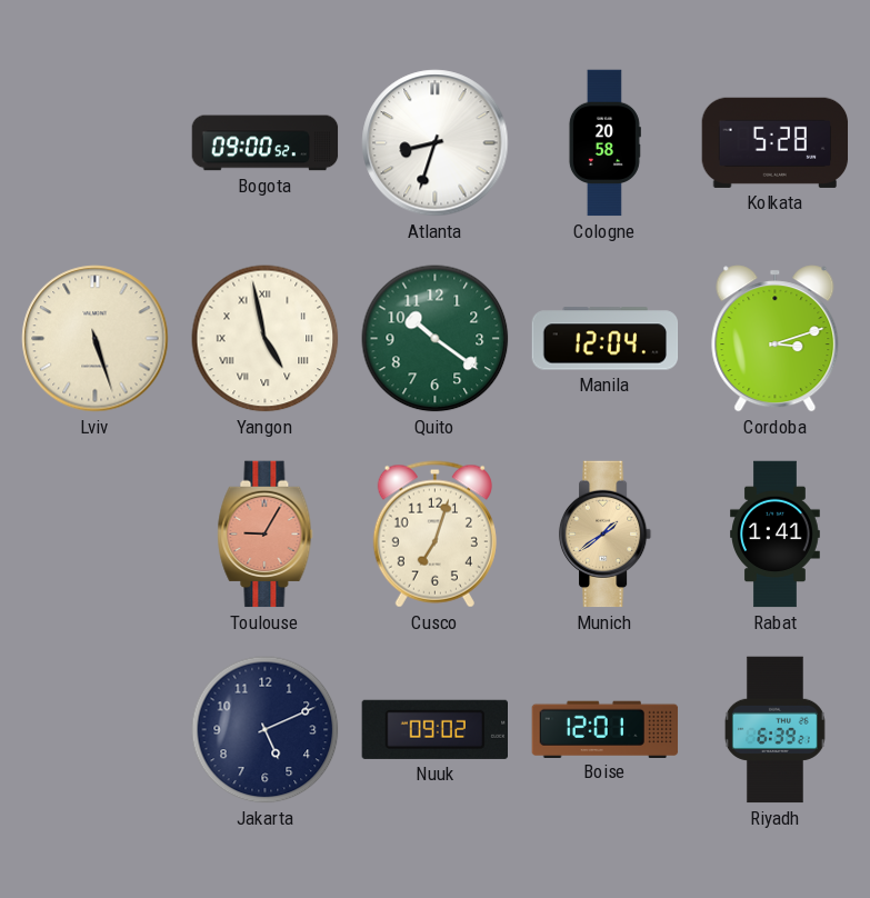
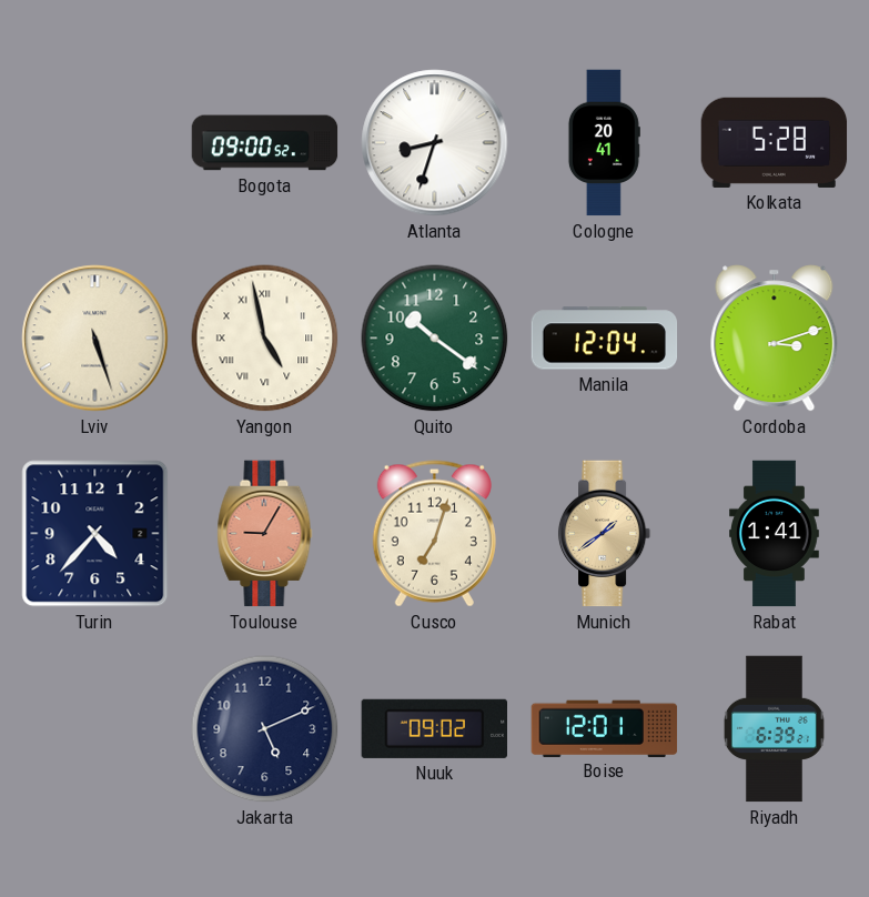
Cologne: 20:58 -> 20:41
Turin: none -> 4:37
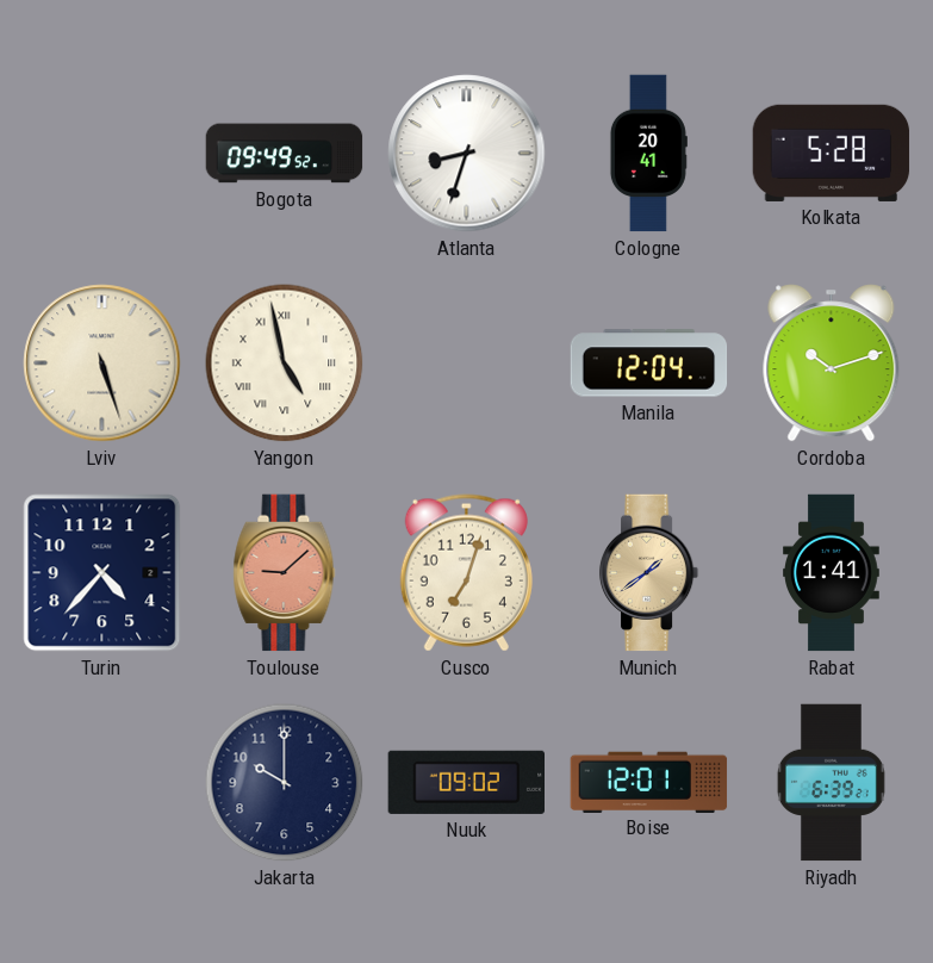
Bogota: 09:00 -> 09:49
Quito: 10:21 -> none
Cordoba: 3:12 -> 10:12
Toulouse: 9:05 -> 9:08
Jakarta: 5:11 -> 10:00
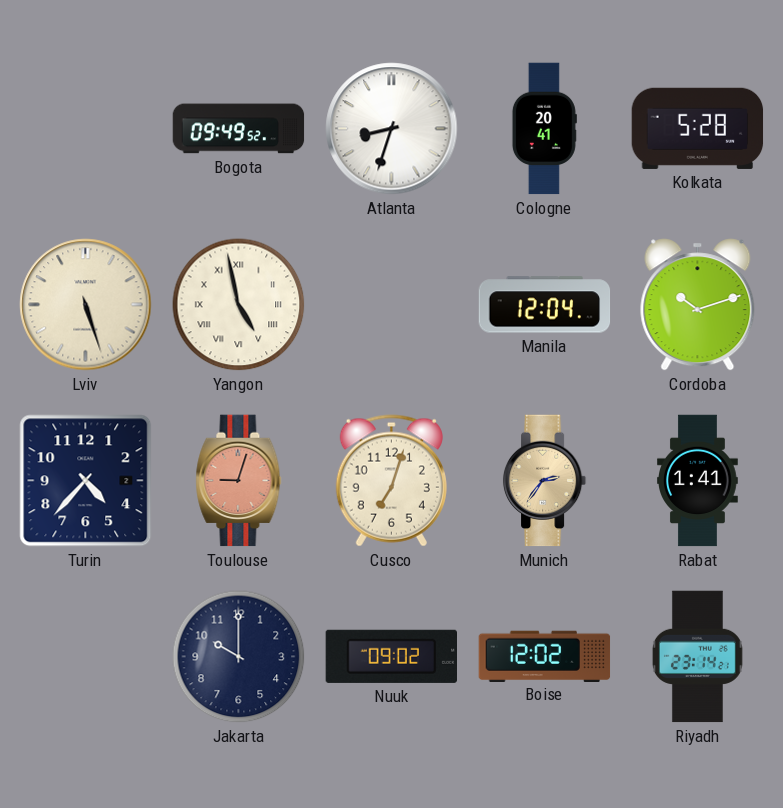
Toulouse: 9:08 -> 9:03
Munich: 1:39 -> 2:36
Boise: 12:01 -> 12:02
Riyadh: 6:39 -> 23:14
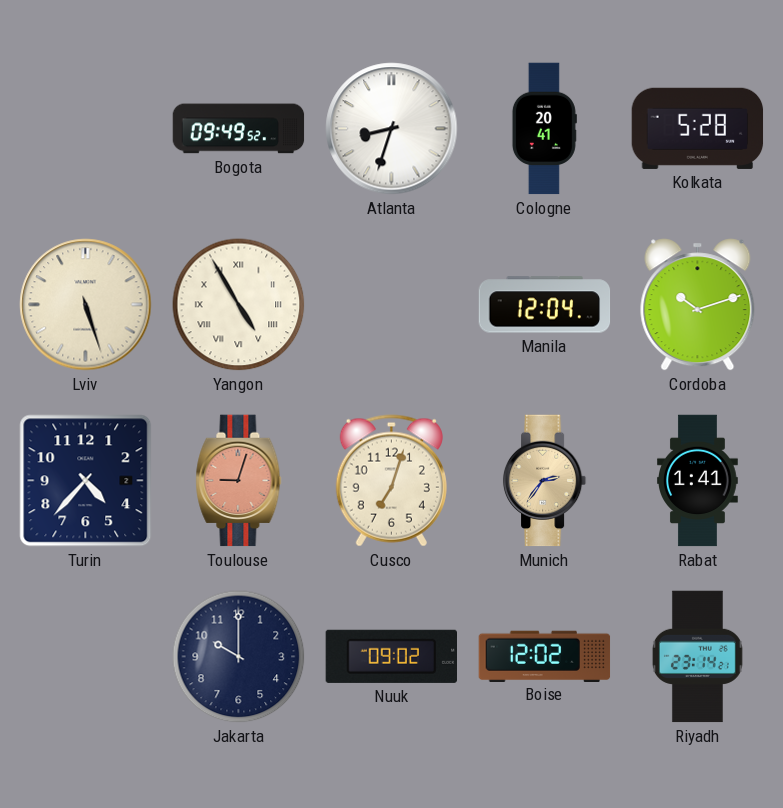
Yangon: 4:58 -> 4:55
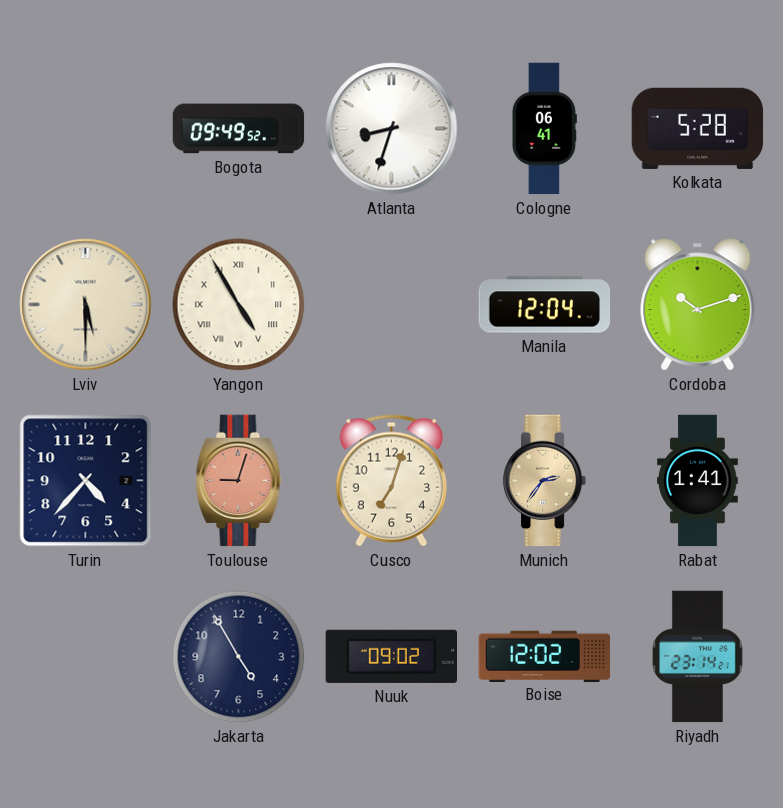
Cologne: 20:41 -> 06:41
Lviv: 5:27 -> 5:30
Jakarta: 10:00 -> 4:55
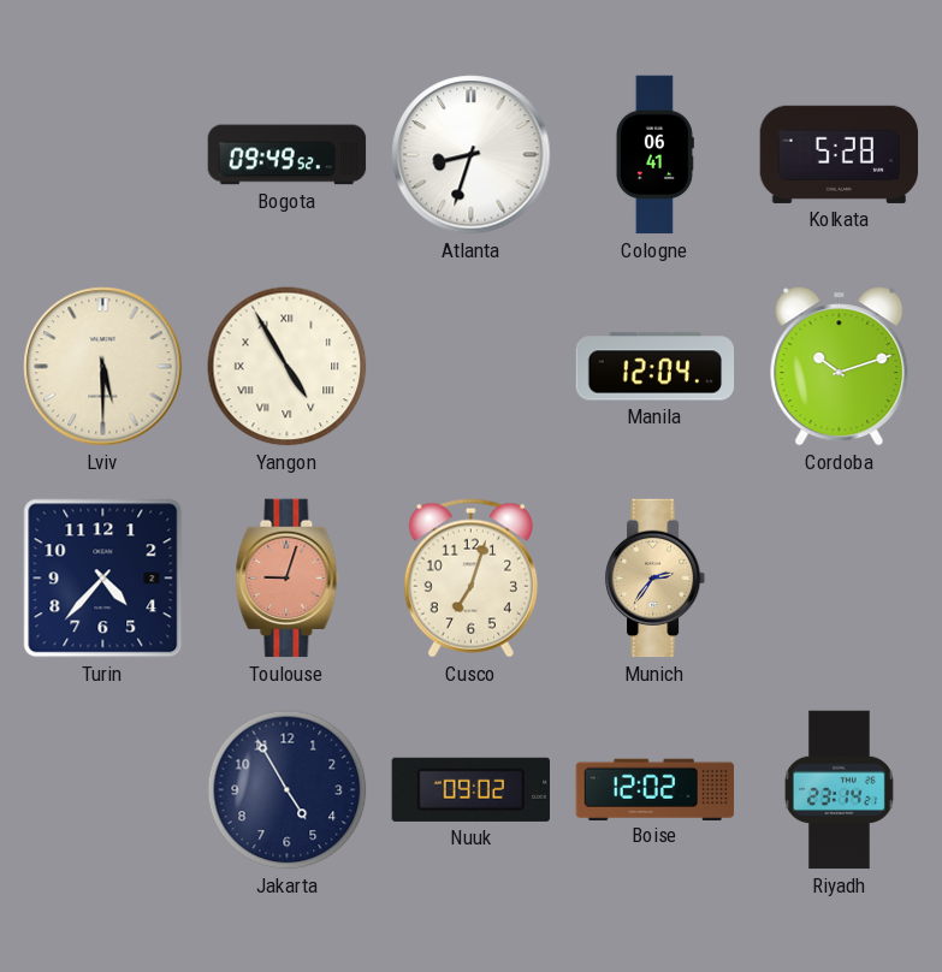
Rabat: 1:41 -> none
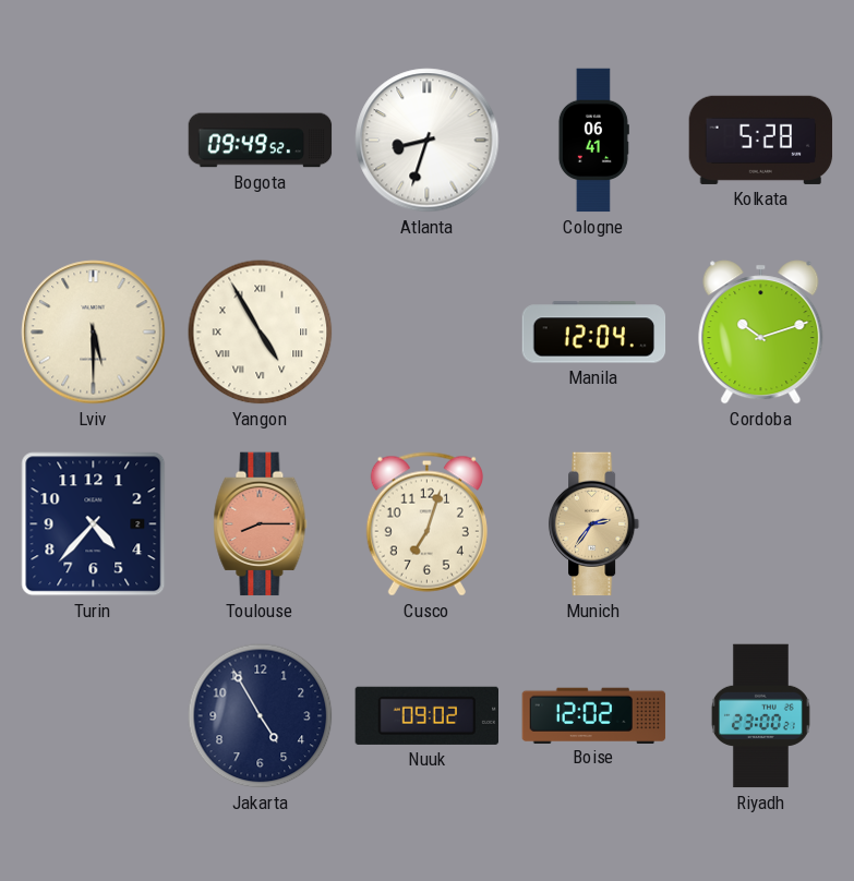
Toulouse: 9:03 -> 8:15
Riyadh: 23:14 -> 23:00
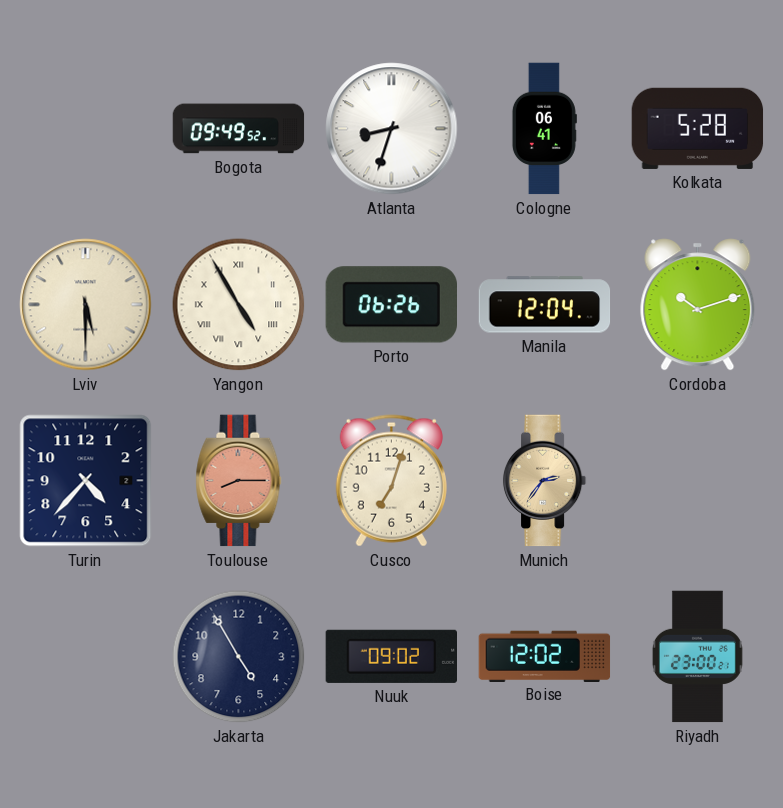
Porto: none -> 06:26
